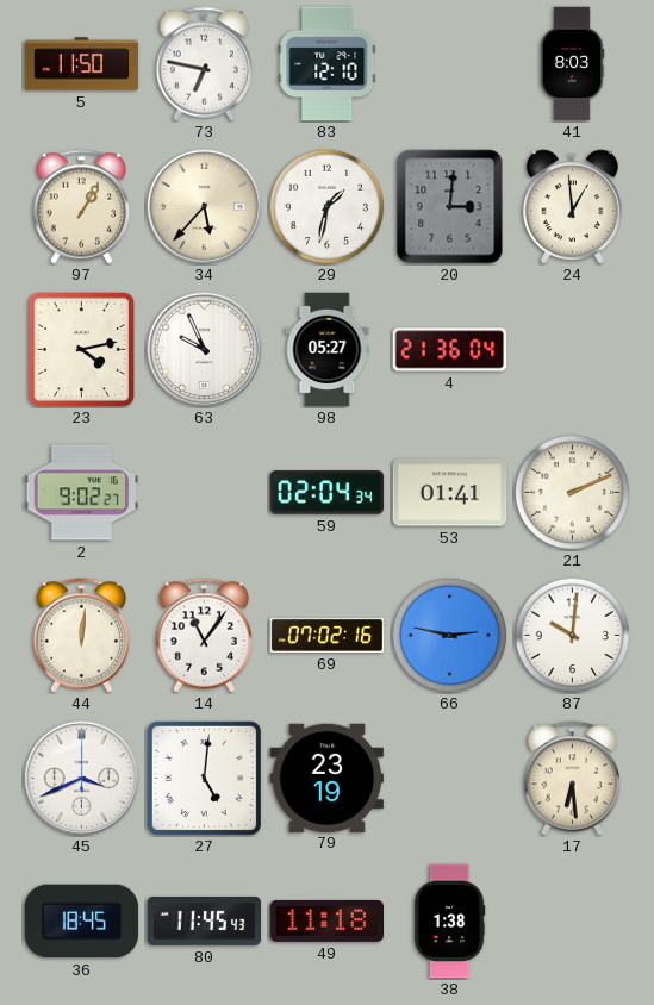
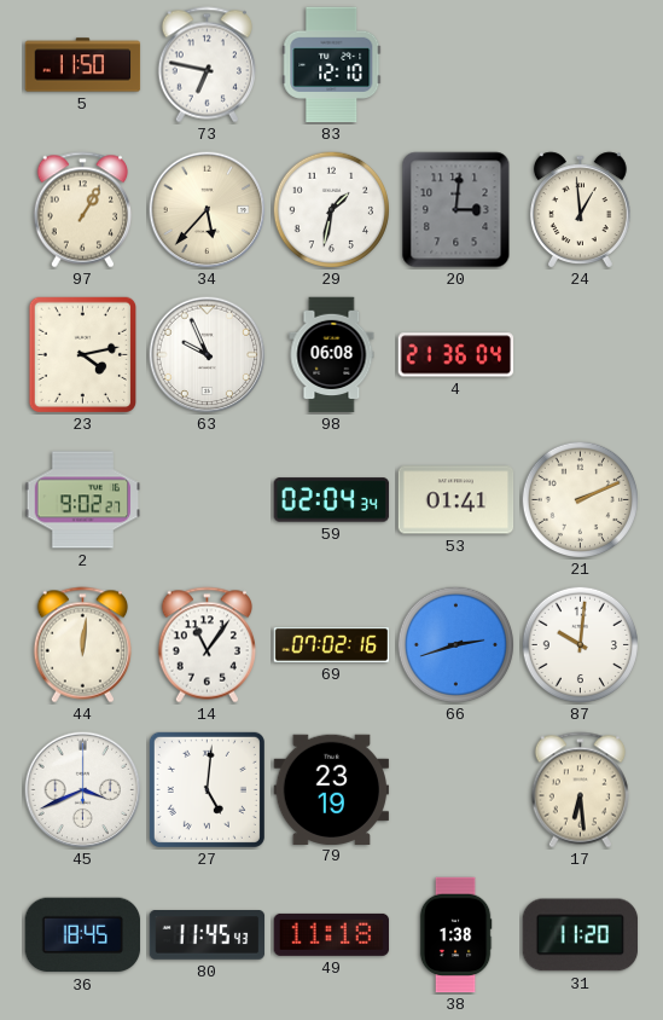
41: 8:03 -> none
98: 05:27 -> 06:08
66: 2:47 -> 2:42
31: none -> 11:20
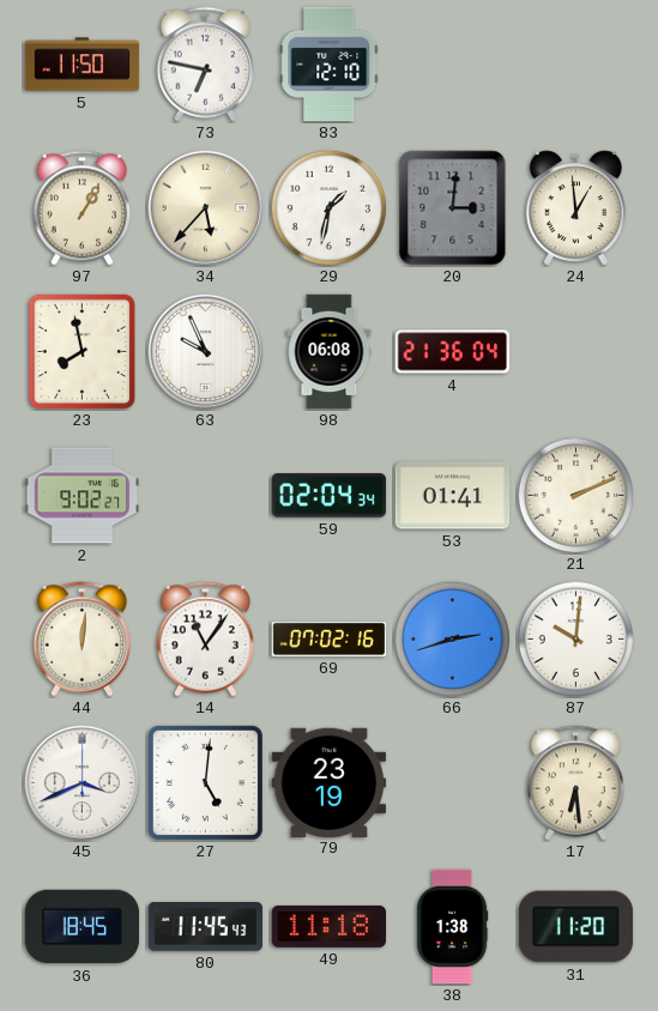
23: 4:13 -> 7:58
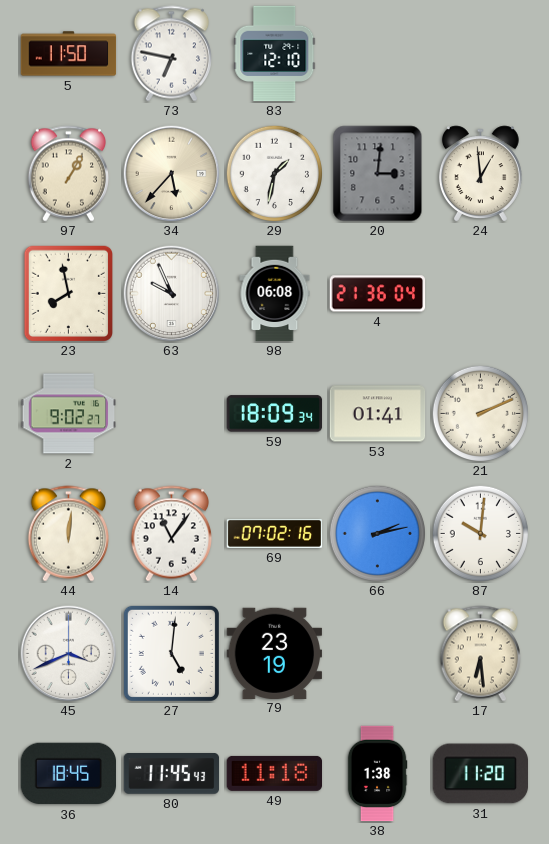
59: 02:04 -> 18:09
66: 2:42 -> 2:13
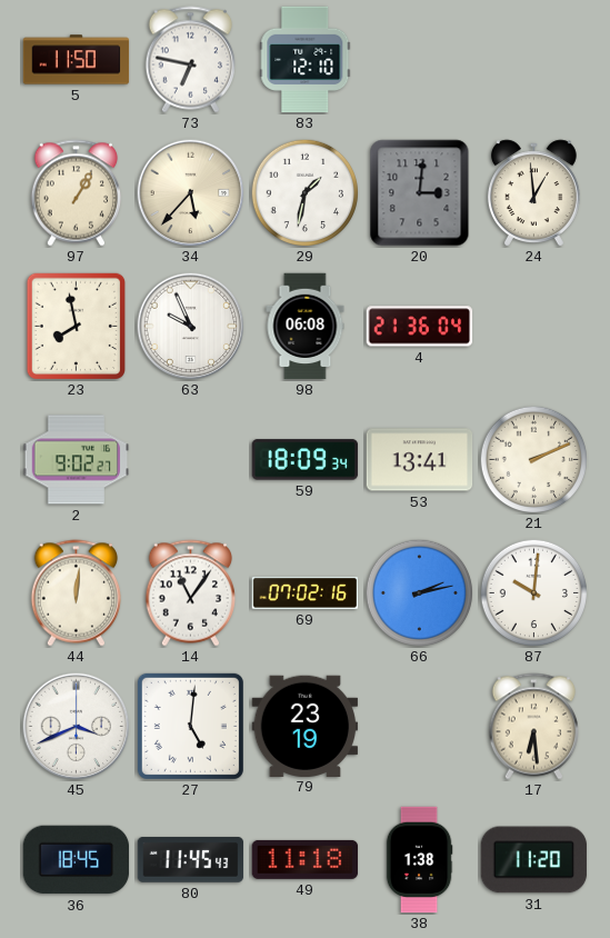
53: 01:41 -> 13:41
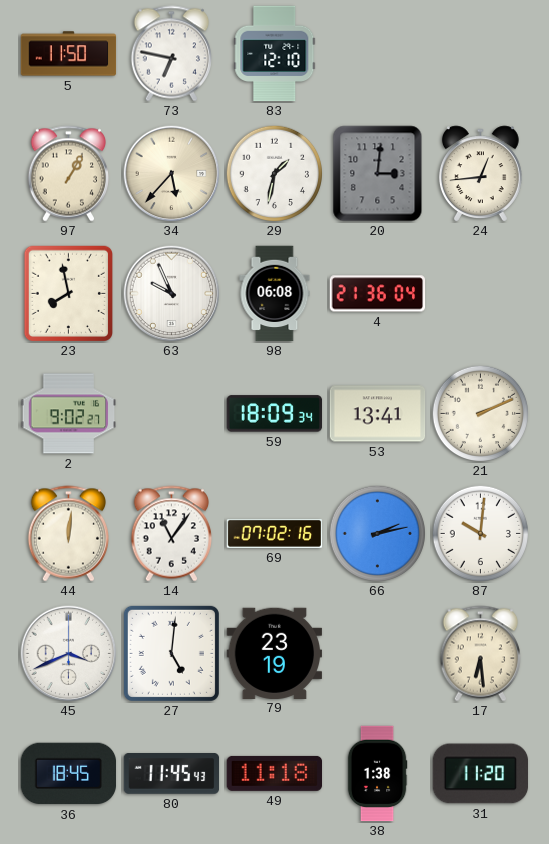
24: 12:59 -> 12:44
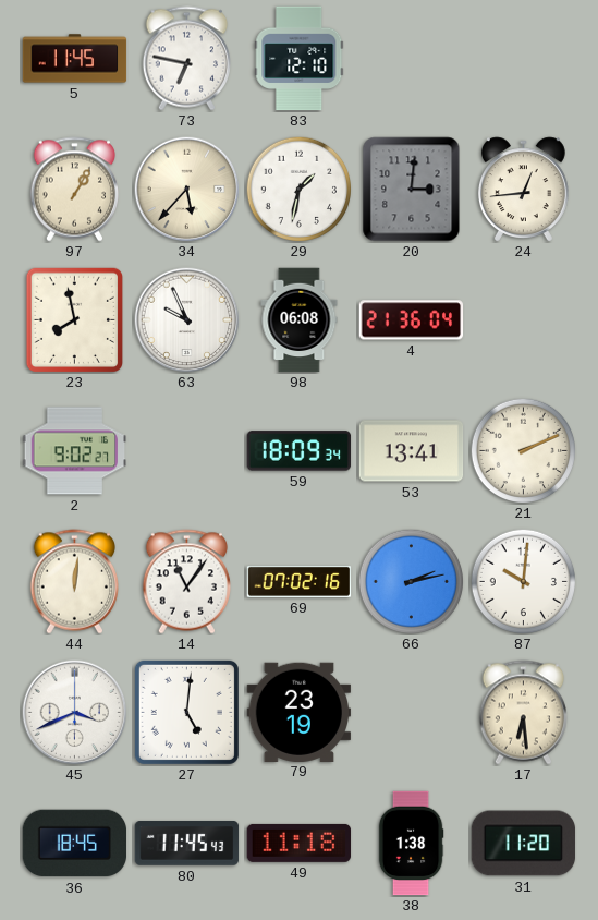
5: 11:50 -> 11:45
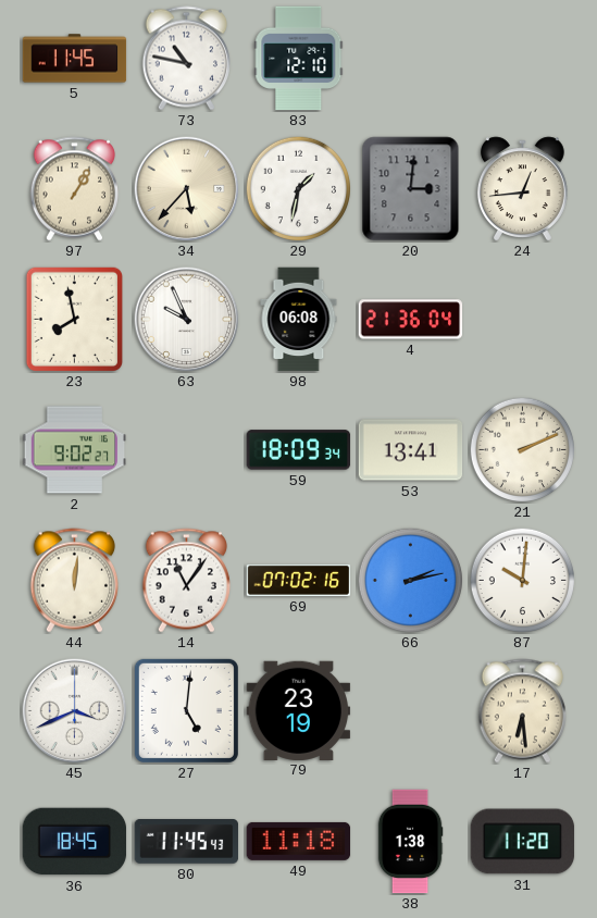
73: 6:47 -> 10:47
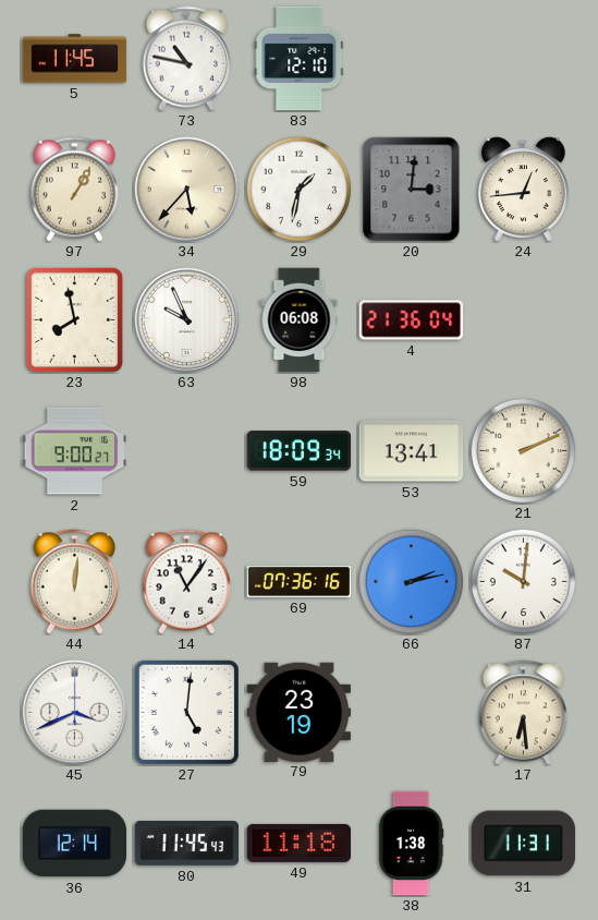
2: 9:02 -> 9:00
69: 07:02 -> 07:36
36: 18:45 -> 12:14
31: 11:20 -> 11:31
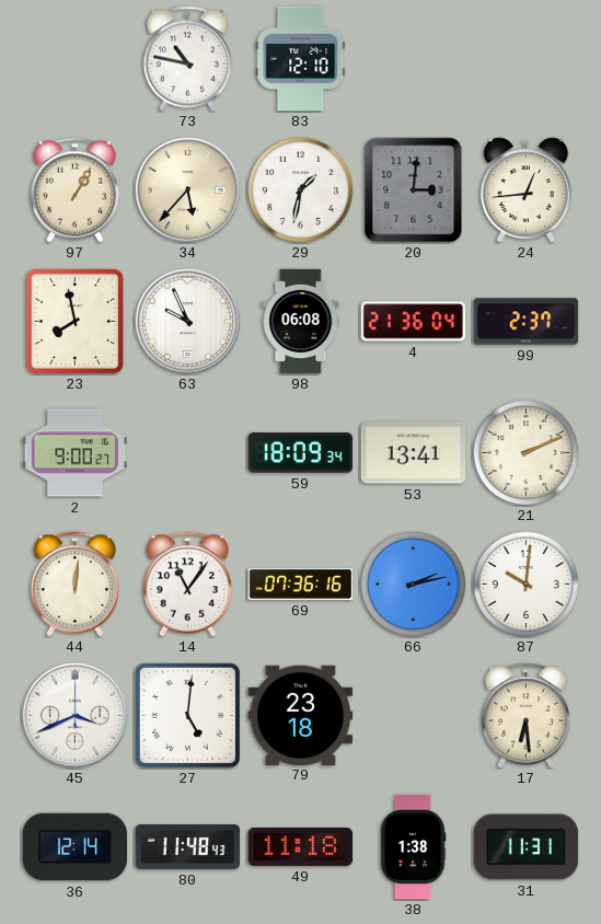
5: 11:45 -> none
99: none -> 2:37
79: 23:19 -> 23:18
80: 11:45 -> 11:48
